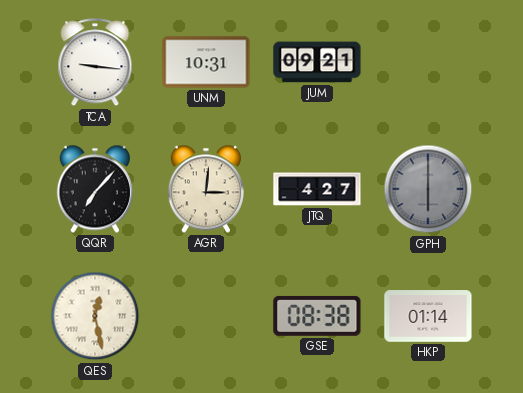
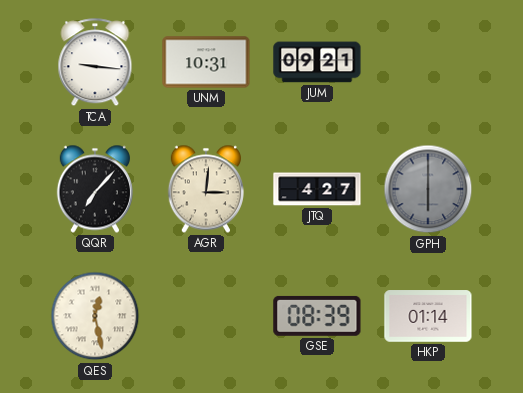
GSE: 08:38 -> 08:39
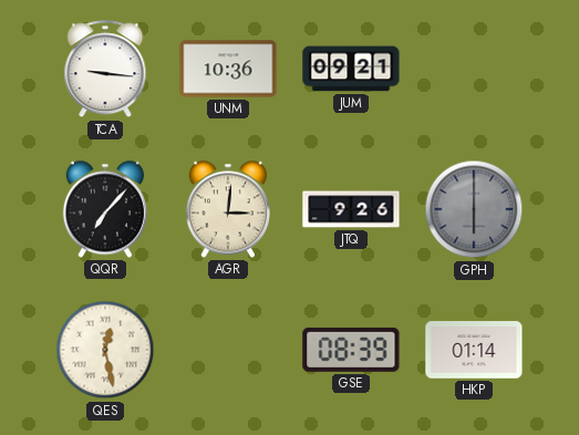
UNM: 10:31 -> 10:36
JTQ: 4:27 -> 9:26
